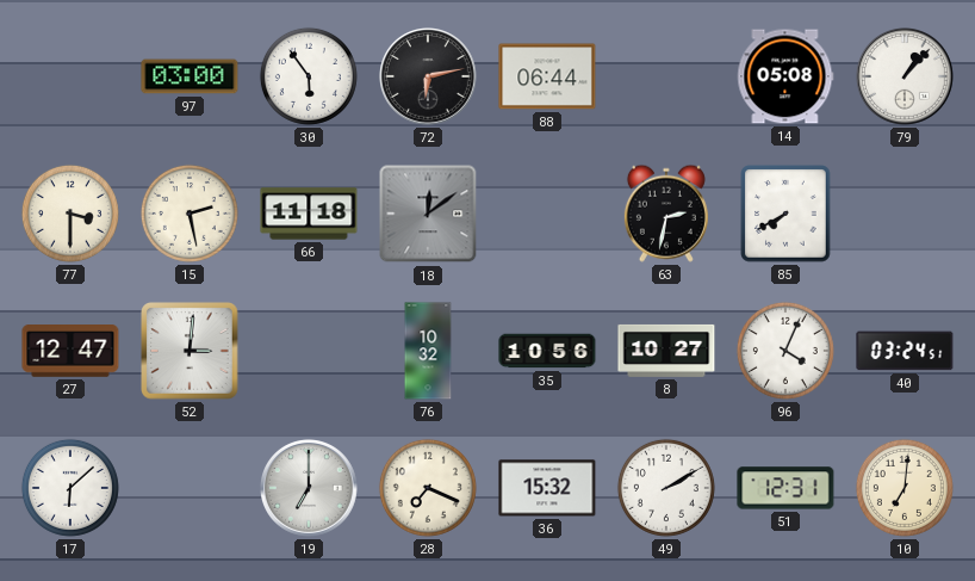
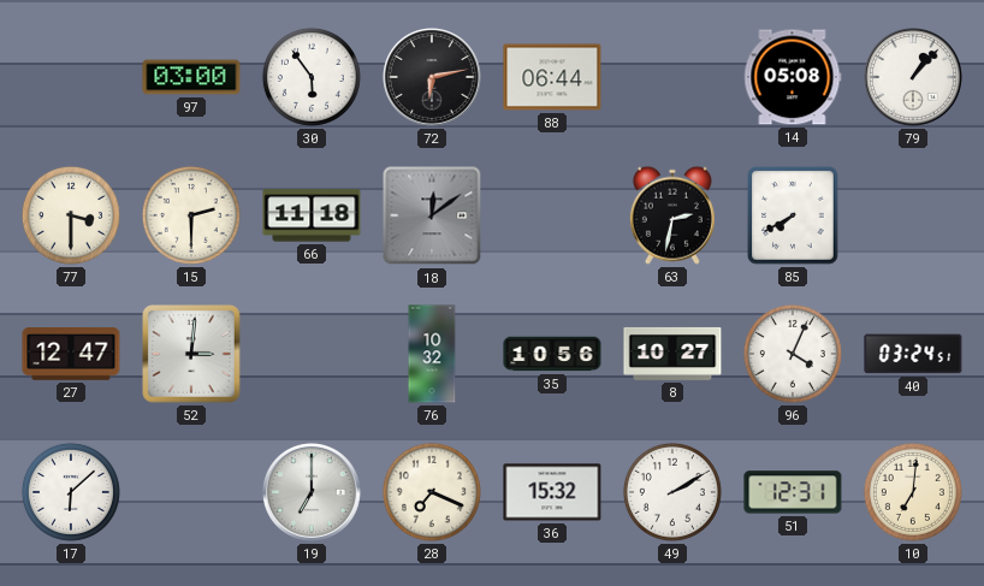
15: 2:28 -> 2:30
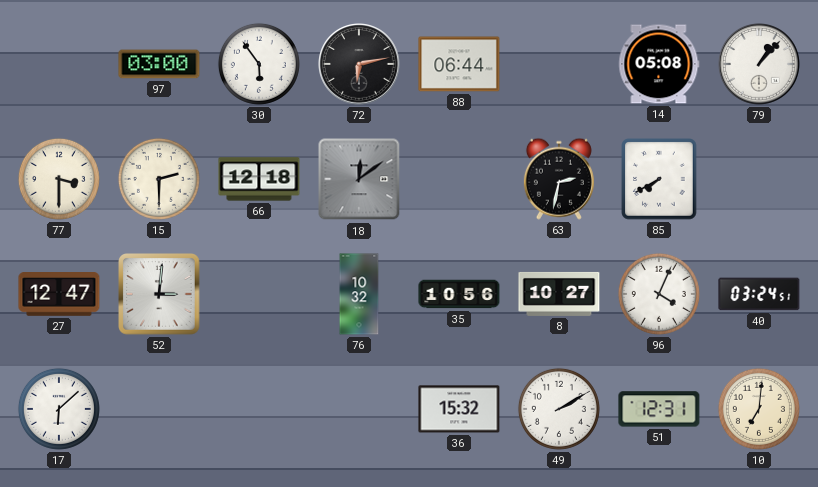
66: 11:18 -> 12:18
19: 7:00 -> none
28: 7:19 -> none
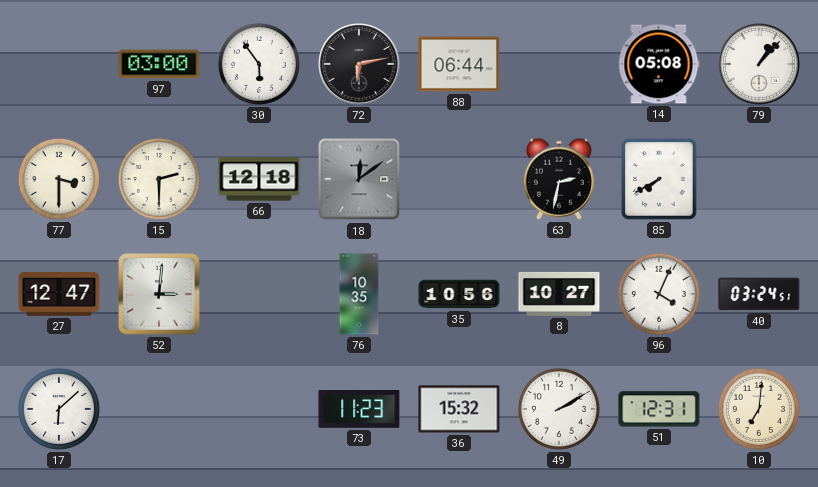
76: 10:32 -> 10:35
73: none -> 11:23
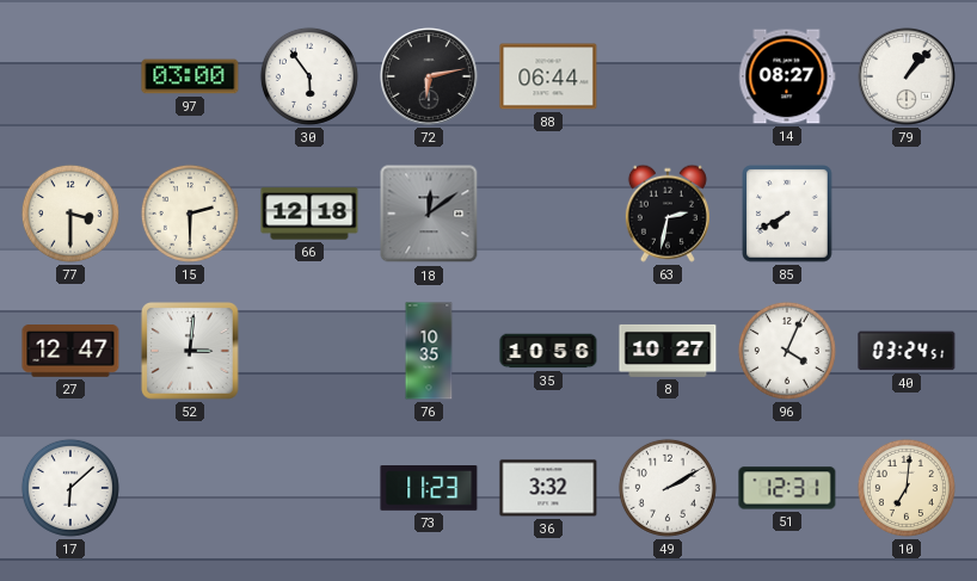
14: 05:08 -> 08:27
36: 15:32 -> 3:32
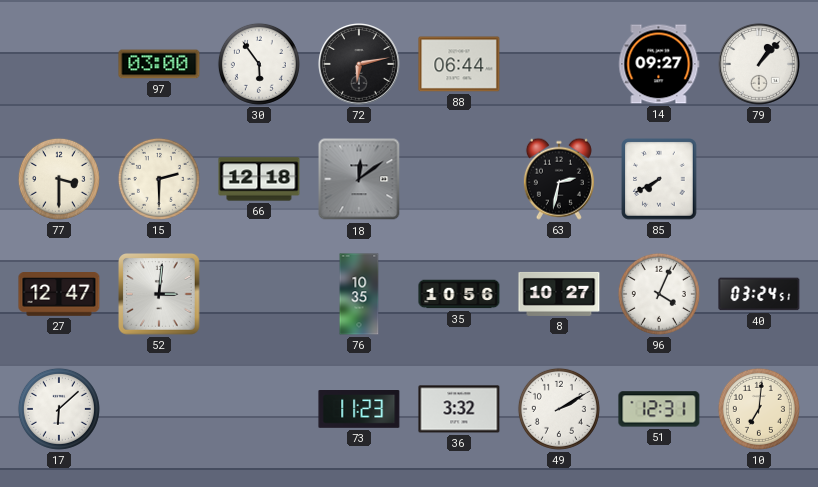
14: 08:27 -> 09:27
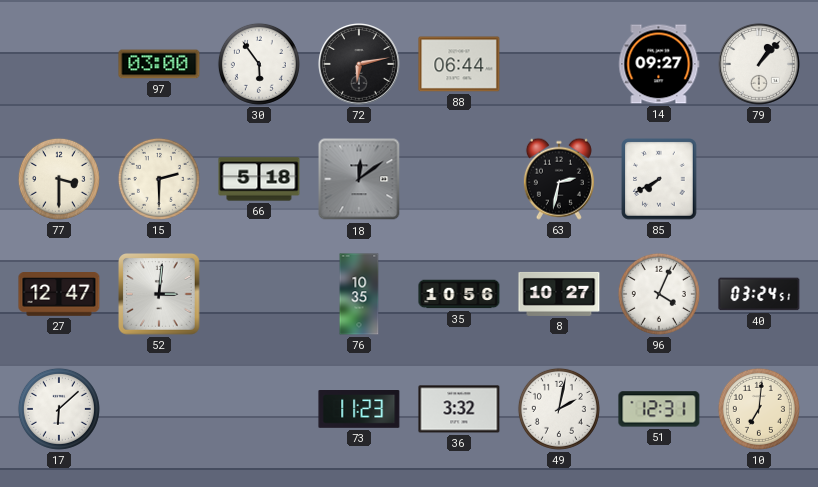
66: 12:18 -> 5:18
49: 2:10 -> 2:02
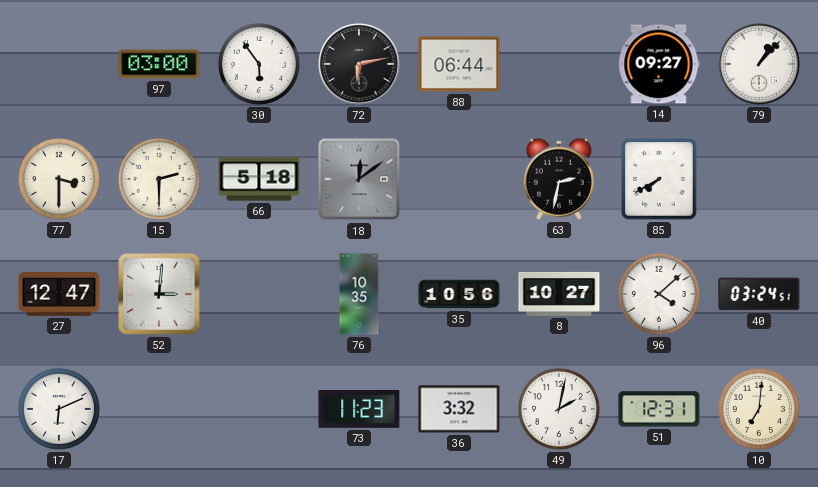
96: 4:04 -> 4:08
17: 6:08 -> 6:11
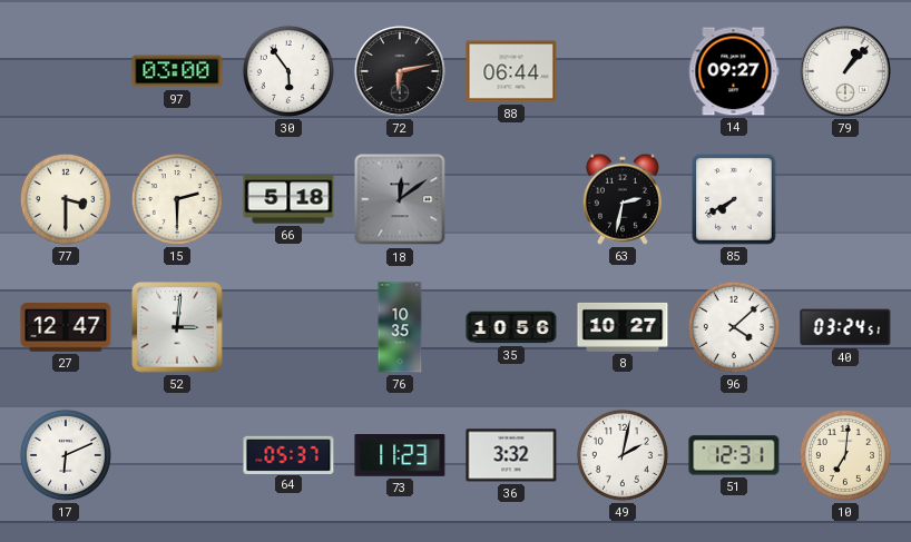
64: none -> 05:37
